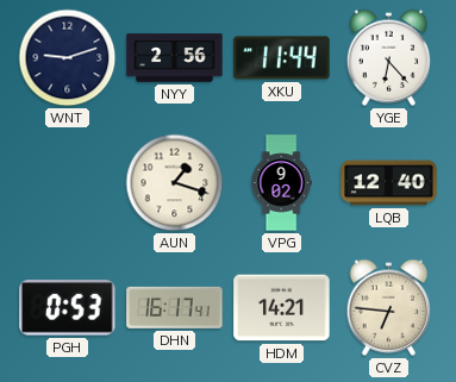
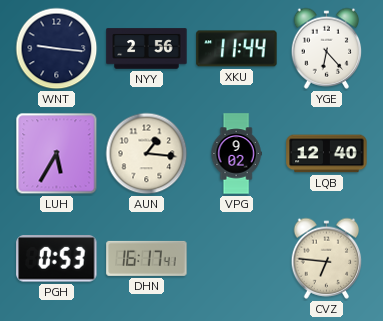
WNT: 9:12 -> 9:16
LUH: none -> 5:35
AUN: 1:18 -> 1:16
HDM: 14:21 -> none
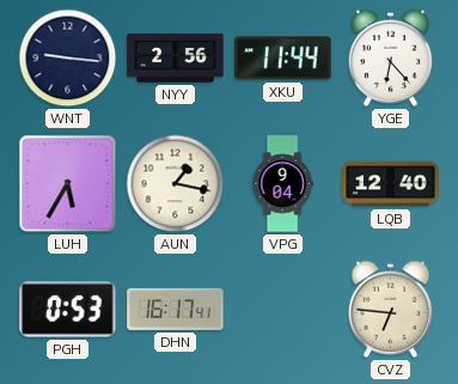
AUN: 1:16 -> 1:17
VPG: 9:02 -> 9:04
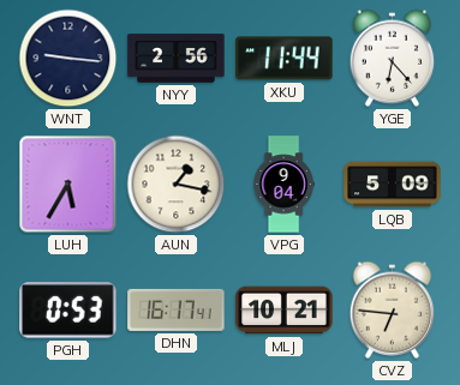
LQB: 12:40 -> 5:09
MLJ: none -> 10:21
